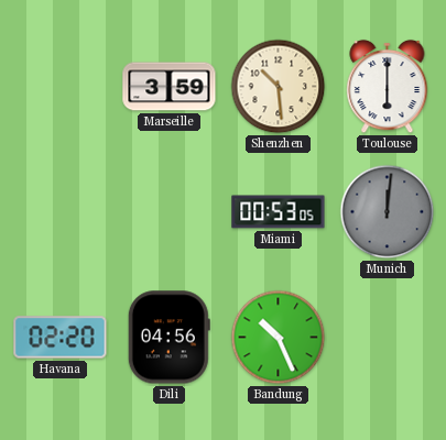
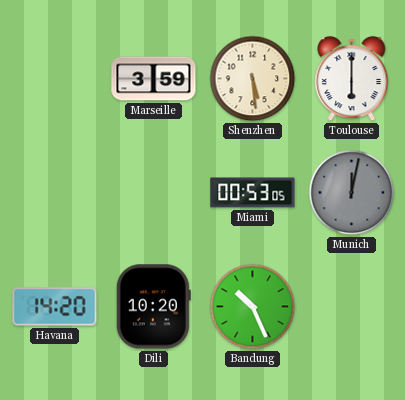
Shenzhen: 10:29 -> 5:29
Munich: 12:01 -> 12:02
Havana: 02:20 -> 14:20
Dili: 04:56 -> 10:20
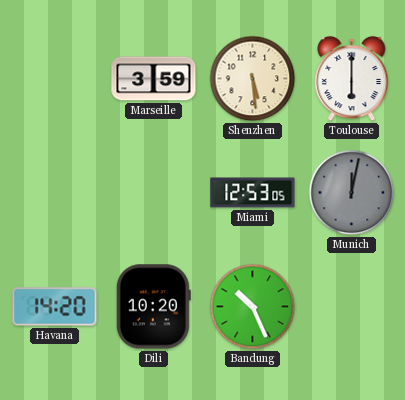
Miami: 00:53 -> 12:53
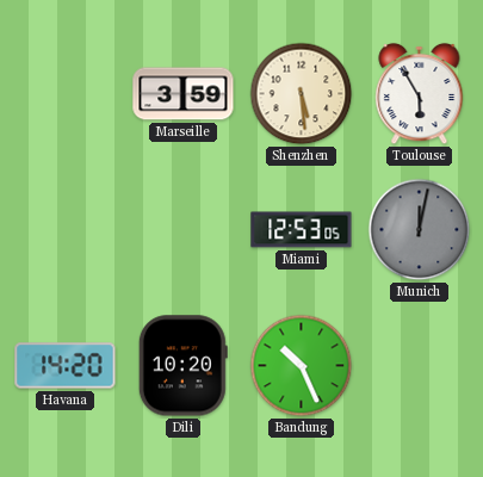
Toulouse: 6:00 -> 5:55
